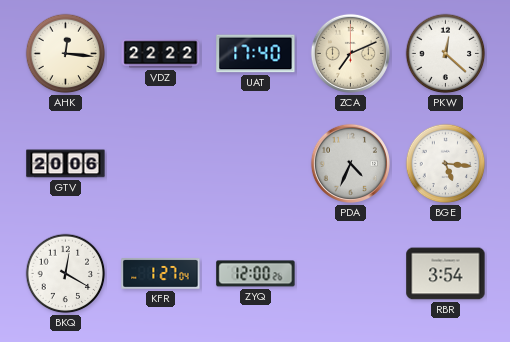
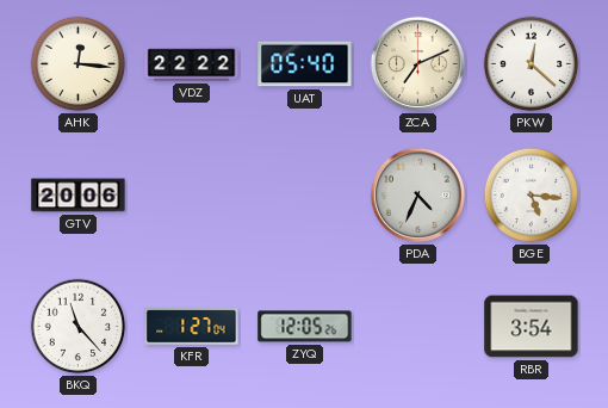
UAT: 17:40 -> 05:40
BKQ: 12:20 -> 11:23
ZYQ: 12:00 -> 12:05
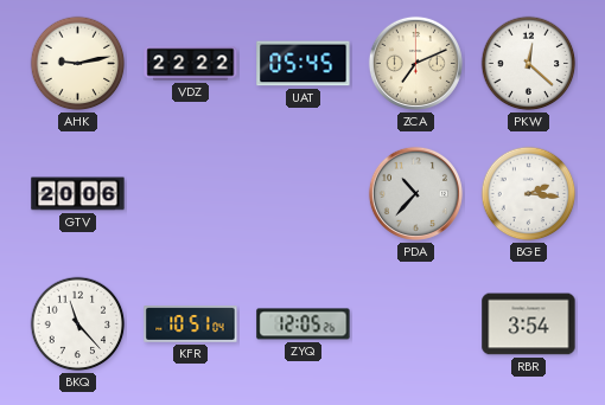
AHK: 12:16 -> 9:13
UAT: 05:40 -> 05:45
PDA: 4:34 -> 10:37
BGE: 5:16 -> 2:16
KFR: 1:27 -> 10:51
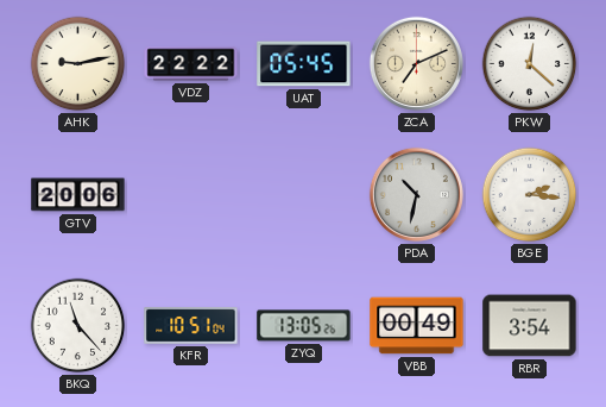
PDA: 10:37 -> 10:32
ZYQ: 12:05 -> 13:05
VBB: none -> 00:49
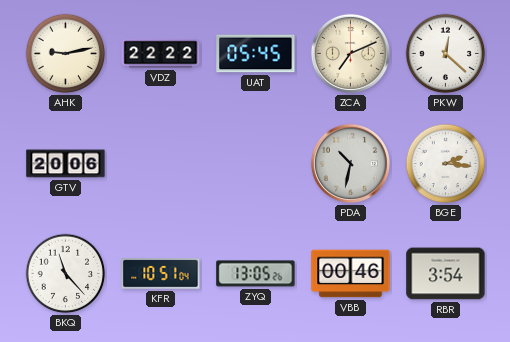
VBB: 00:49 -> 00:46
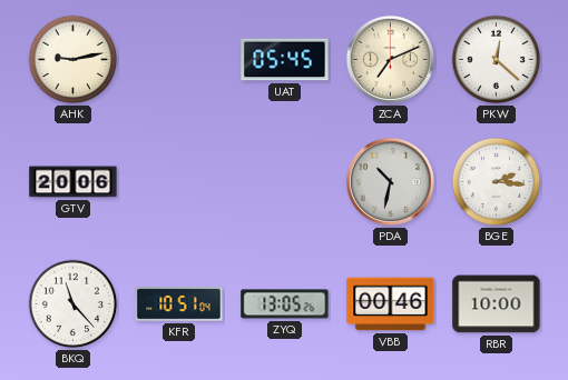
VDZ: 22:22 -> none
RBR: 3:54 -> 10:00
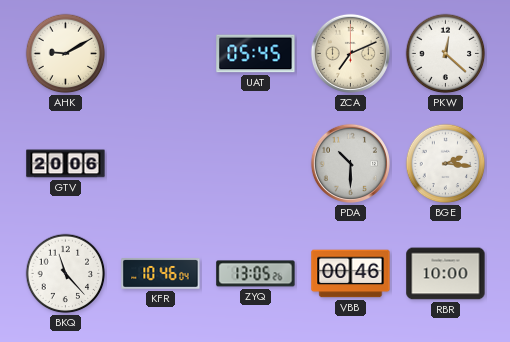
AHK: 9:13 -> 9:10
PDA: 10:32 -> 10:30
KFR: 10:51 -> 10:46
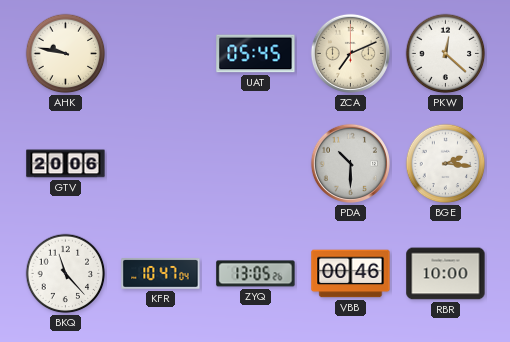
AHK: 9:10 -> 9:47
KFR: 10:46 -> 10:47
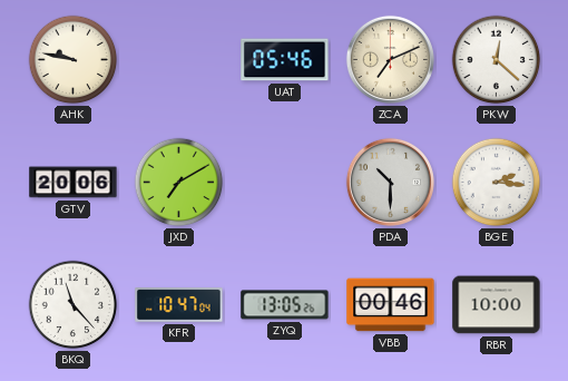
UAT: 05:45 -> 05:46
JXD: none -> 7:10
